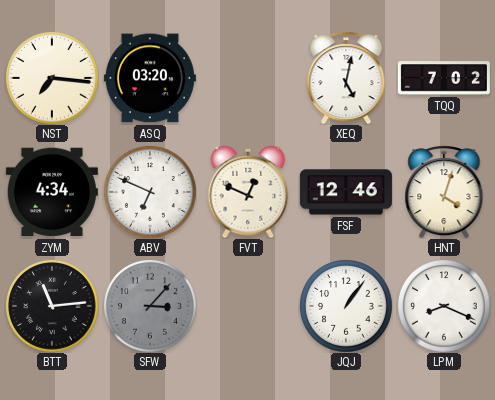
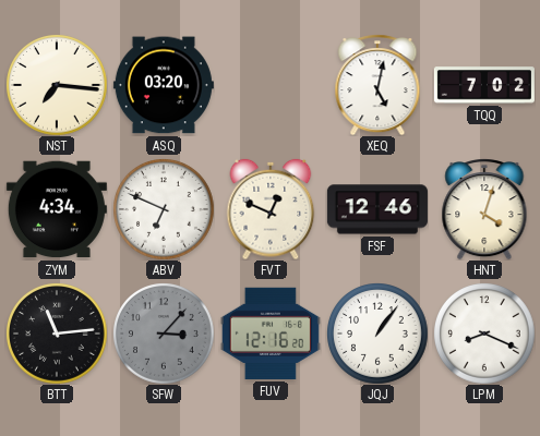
FUV: none -> 12:16
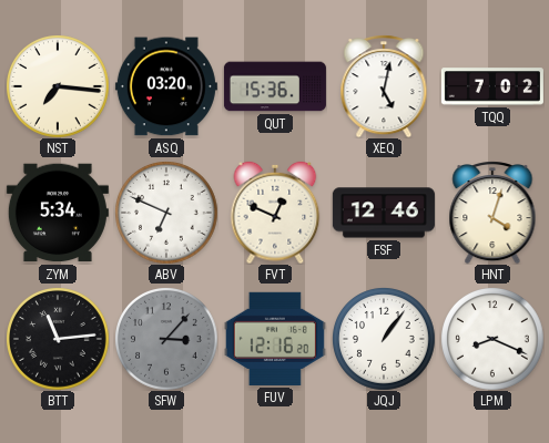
QUT: none -> 15:36
ZYM: 4:34 -> 5:34
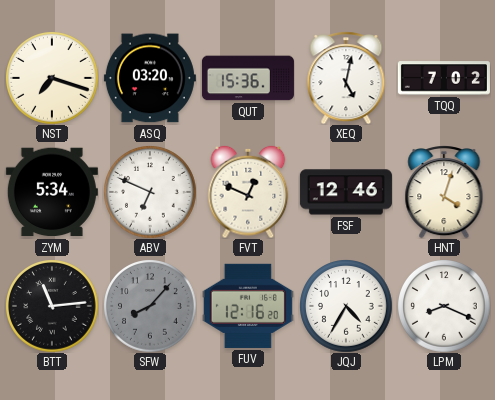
NST: 7:16 -> 7:18
SFW: 3:07 -> 8:07
JQJ: 1:06 -> 4:35
